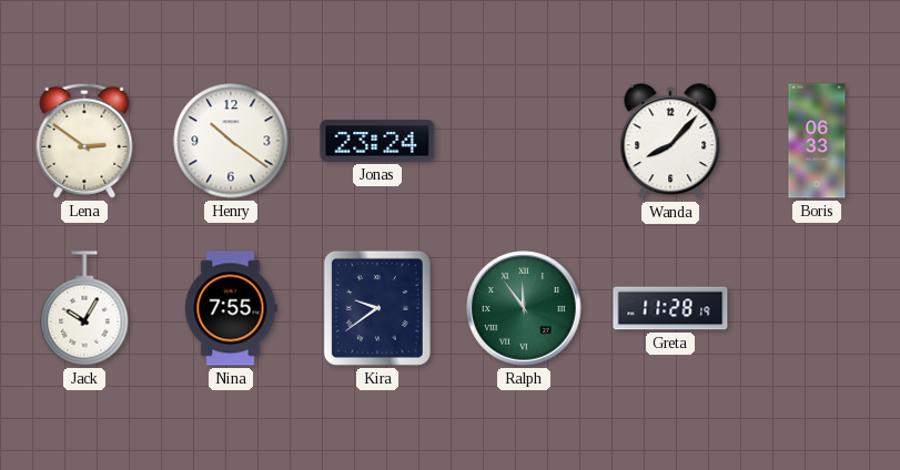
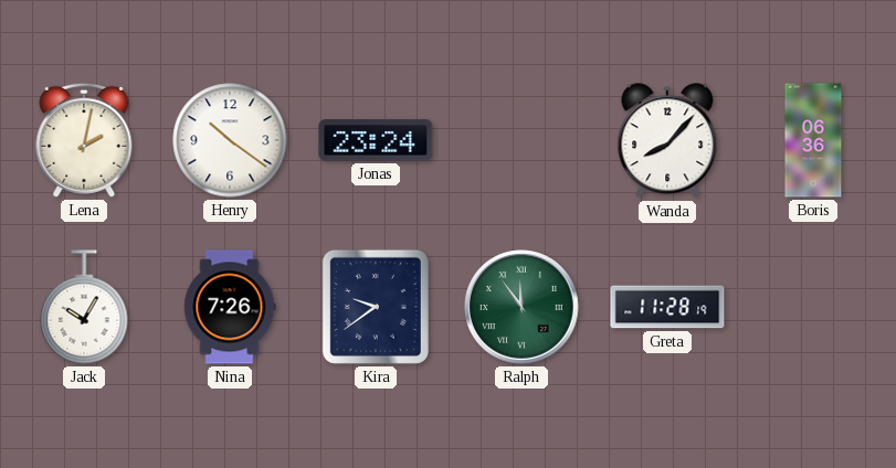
Lena: 2:51 -> 2:02
Boris: 06:33 -> 06:36
Nina: 7:55 -> 7:26
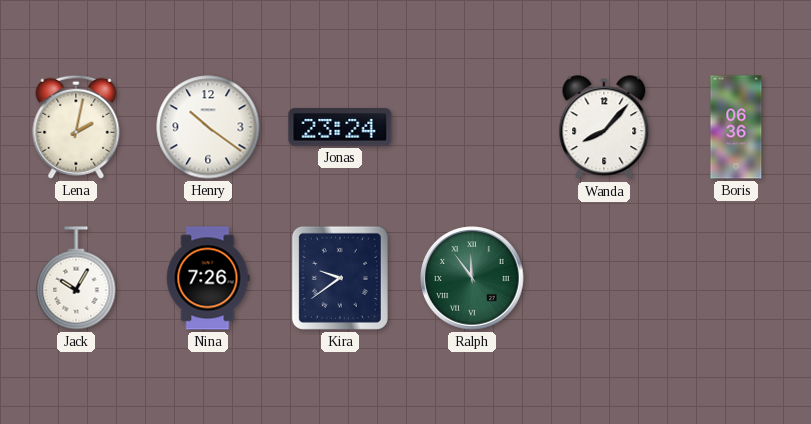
Greta: 11:28 -> none
